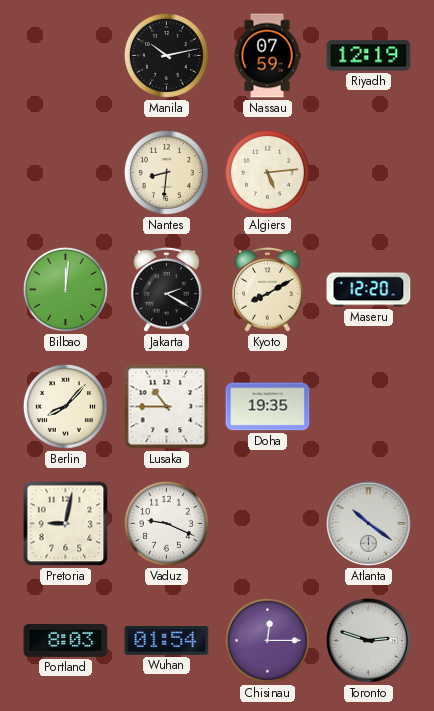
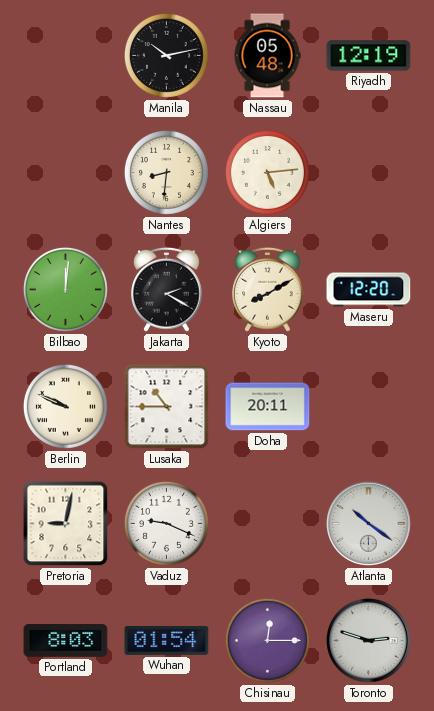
Nassau: 07:59 -> 05:48
Berlin: 8:07 -> 9:49
Doha: 19:35 -> 20:11
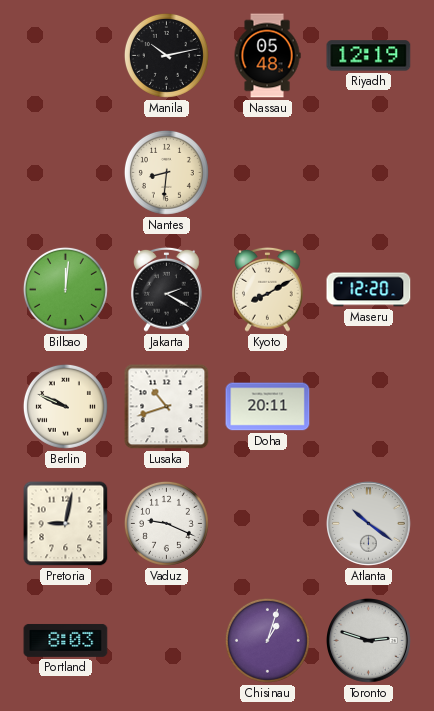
Algiers: 5:14 -> none
Lusaka: 10:45 -> 10:42
Wuhan: 01:54 -> none
Chisinau: 12:15 -> 1:03
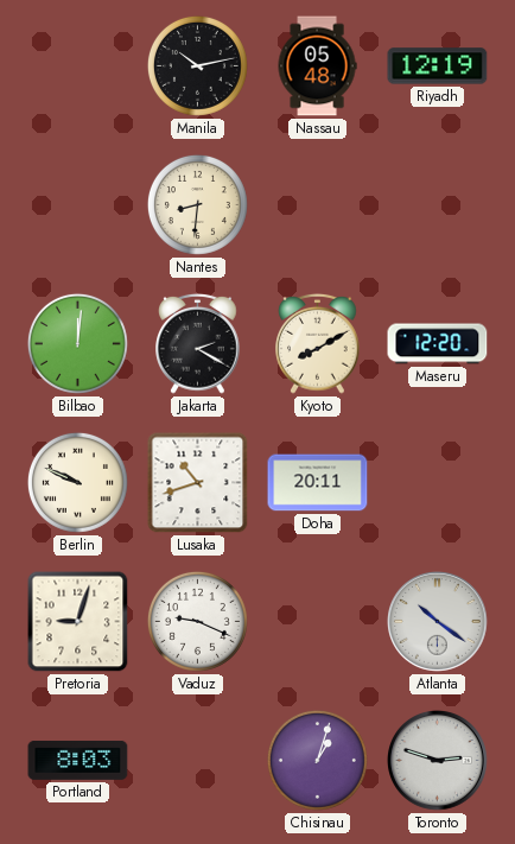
Pretoria: 9:02 -> 9:03
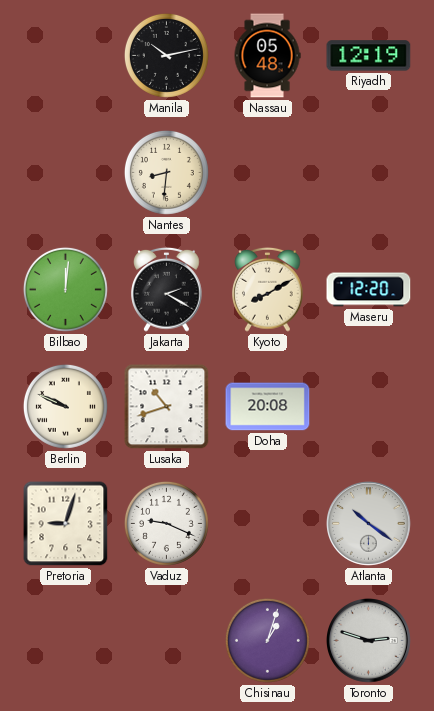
Doha: 20:11 -> 20:08
Portland: 8:03 -> none
